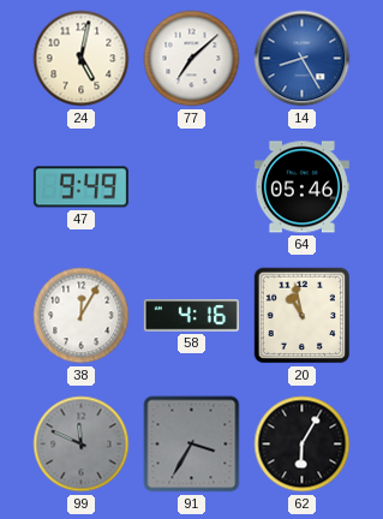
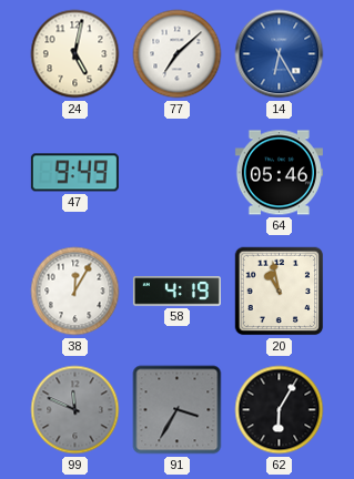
14: 8:25 -> 6:25
58: 4:16 -> 4:19
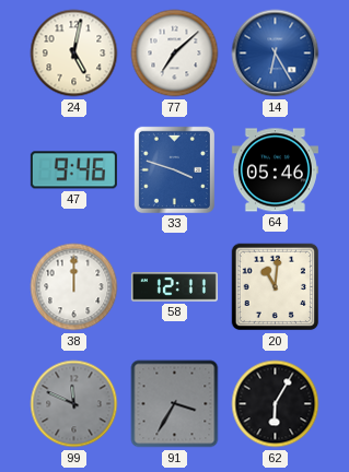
47: 9:49 -> 9:46
33: none -> 3:48
38: 12:05 -> 12:00
58: 4:19 -> 12:11
20: 10:58 -> 11:01
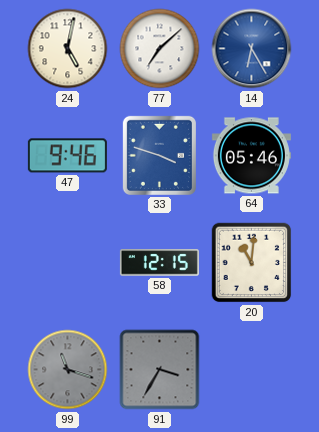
38: 12:00 -> none
58: 12:11 -> 12:15
99: 11:49 -> 11:18
62: 6:05 -> none
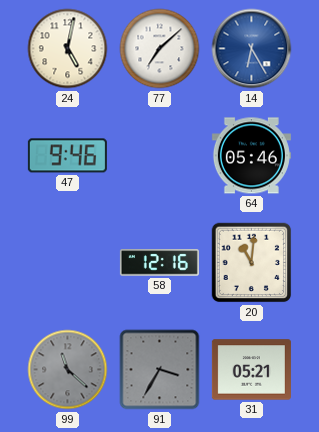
33: 3:48 -> none
58: 12:15 -> 12:16
99: 11:18 -> 11:22
31: none -> 05:21
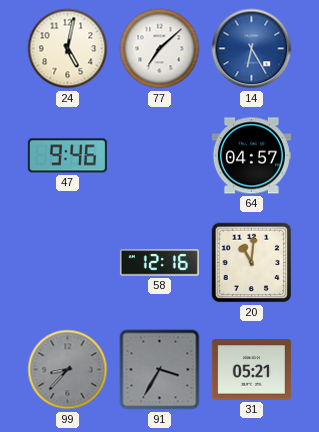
64: 05:46 -> 04:57
99: 11:22 -> 8:37
